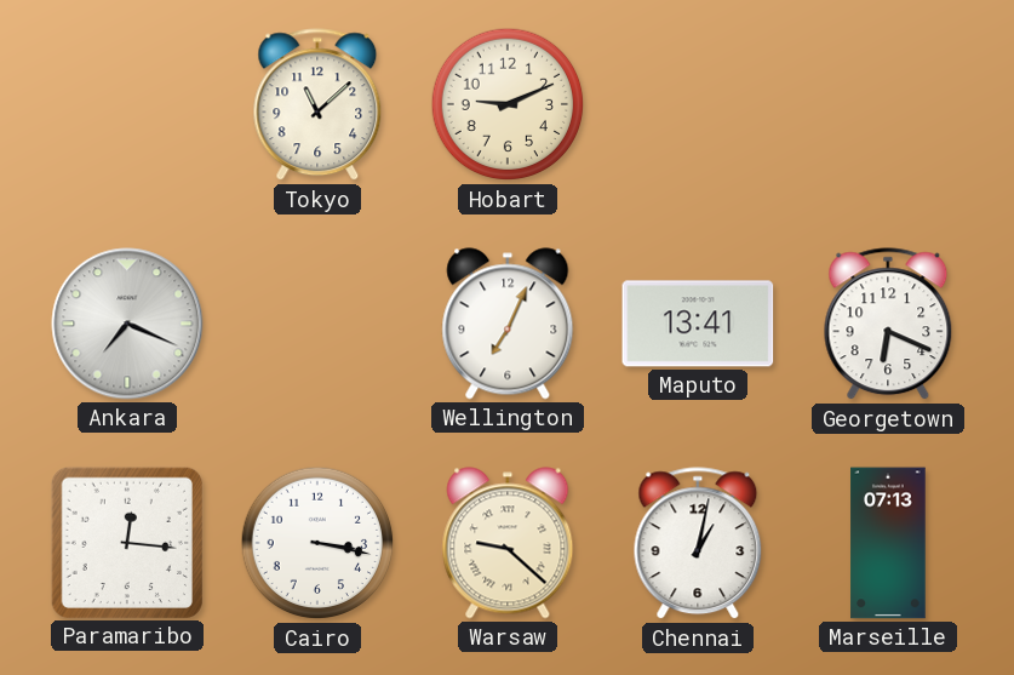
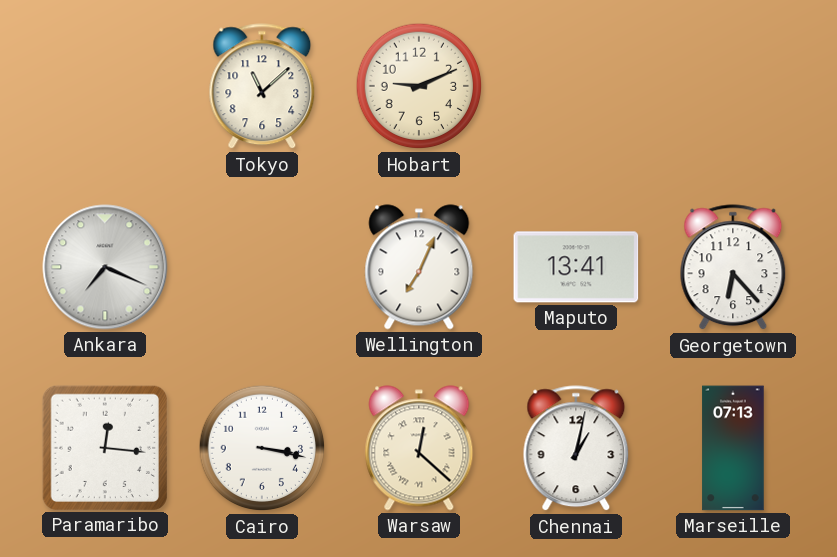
Georgetown: 6:19 -> 6:23
Warsaw: 9:22 -> 12:22
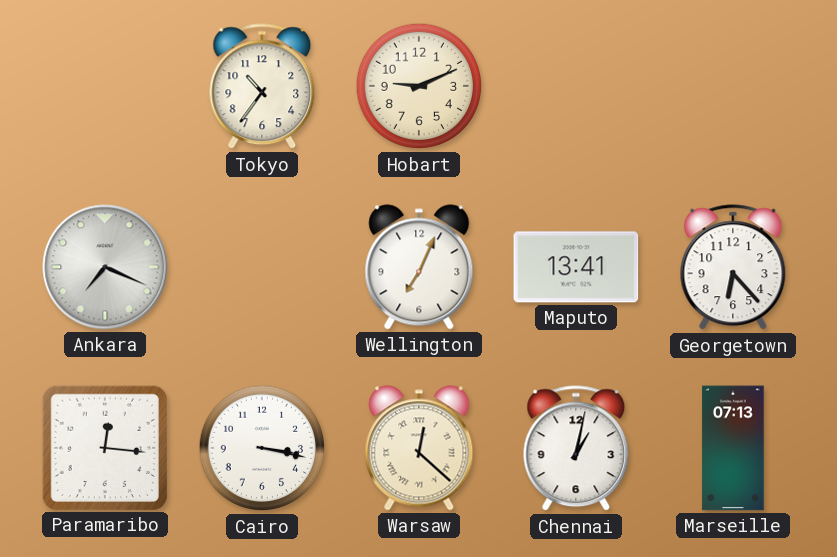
Tokyo: 11:08 -> 10:36
